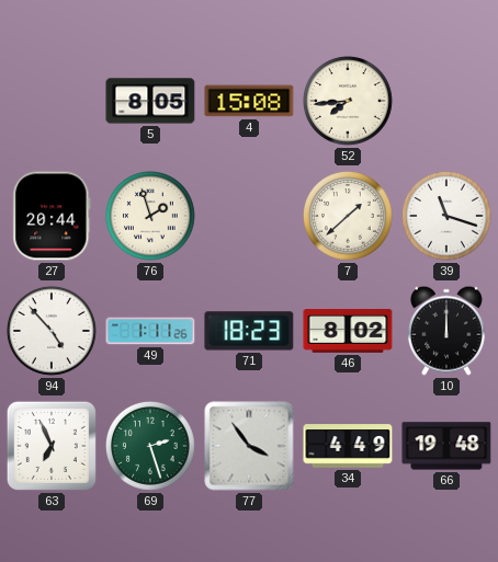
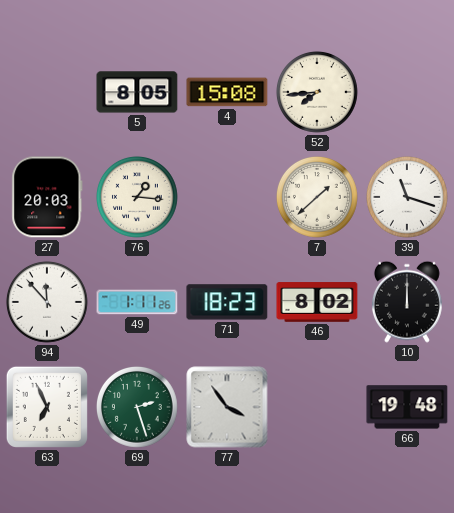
27: 20:44 -> 20:03
76: 1:57 -> 1:16
94: 4:53 -> 11:53
34: 4:49 -> none
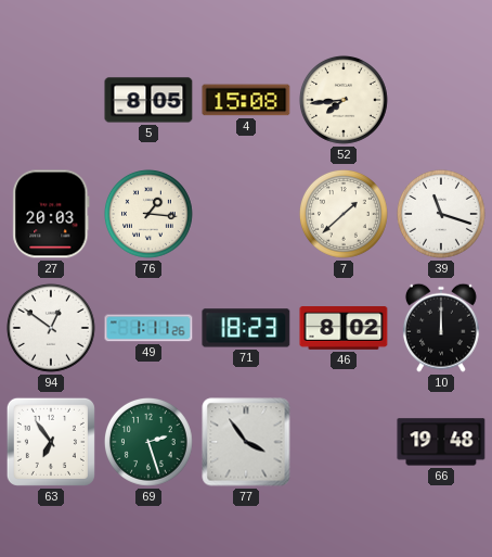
94: 11:53 -> 12:51
63: 6:56 -> 6:54
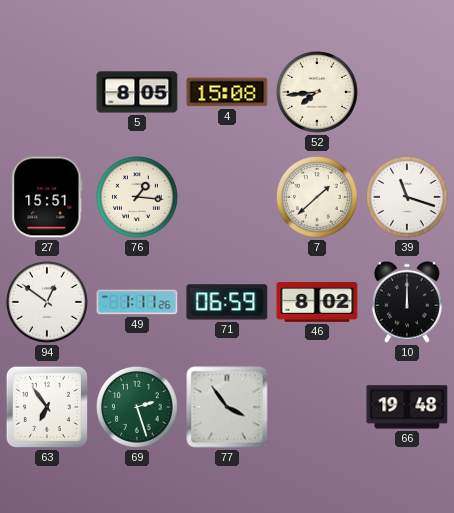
27: 20:03 -> 15:51
71: 18:23 -> 06:59
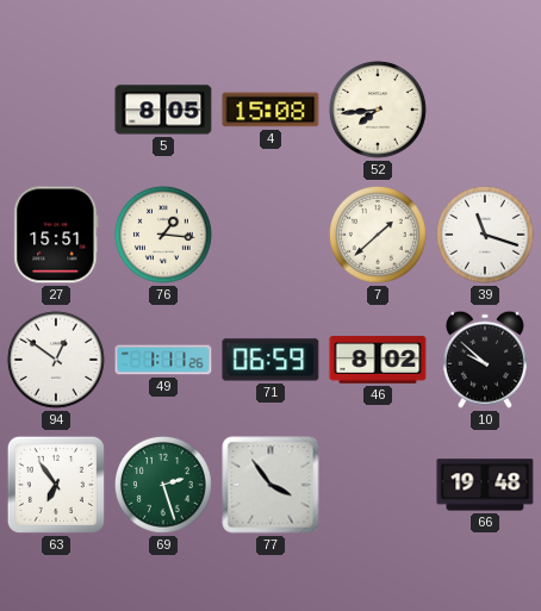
10: 12:00 -> 9:52
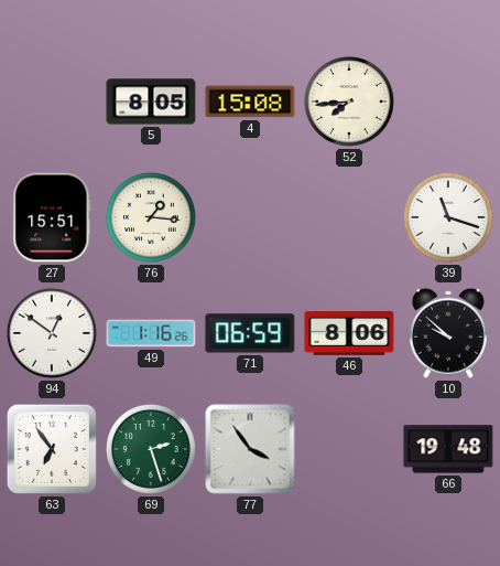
7: 1:38 -> none
49: 1:11 -> 1:16
46: 8:02 -> 8:06
